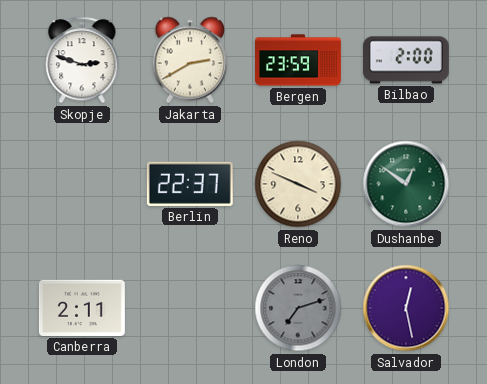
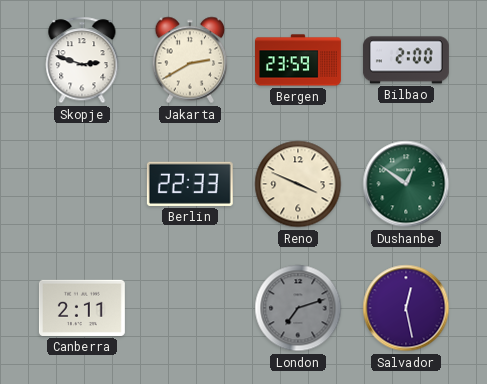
Berlin: 22:37 -> 22:33
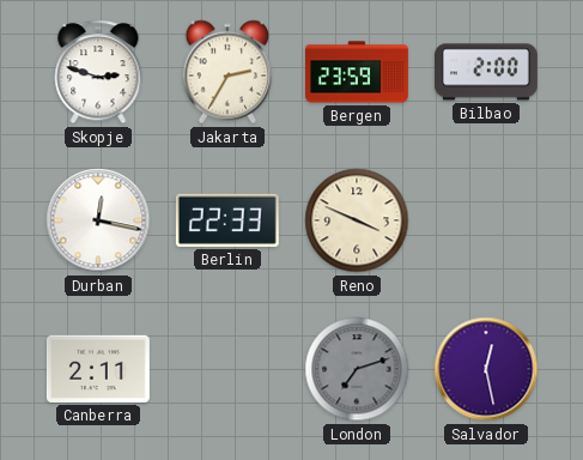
Jakarta: 2:40 -> 2:35
Durban: none -> 12:17
Dushanbe: 12:51 -> none
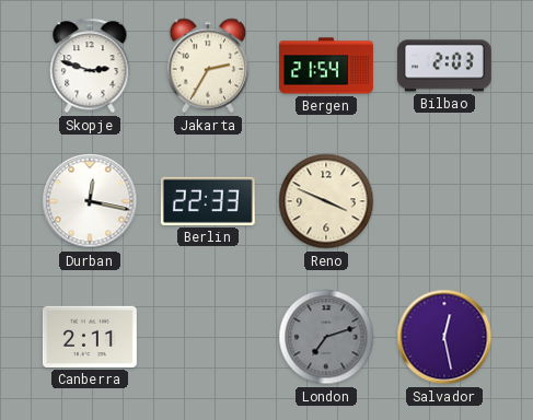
Bergen: 23:59 -> 21:54
Bilbao: 2:00 -> 2:03
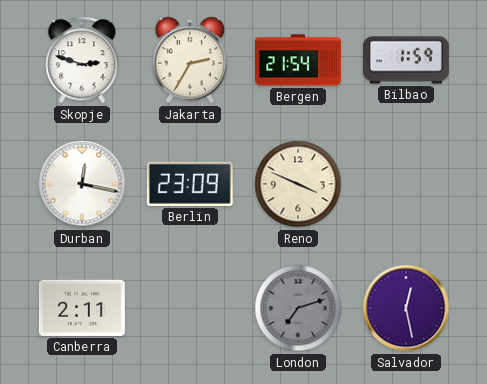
Bilbao: 2:03 -> 1:59
Berlin: 22:33 -> 23:09
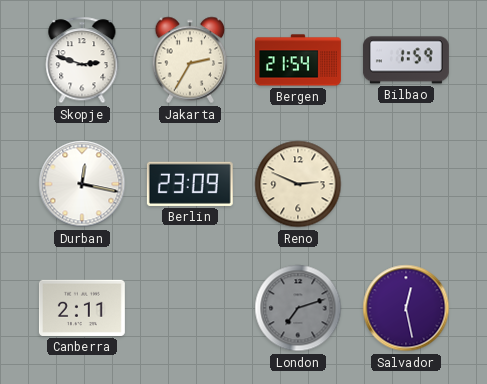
Reno: 3:49 -> 2:49
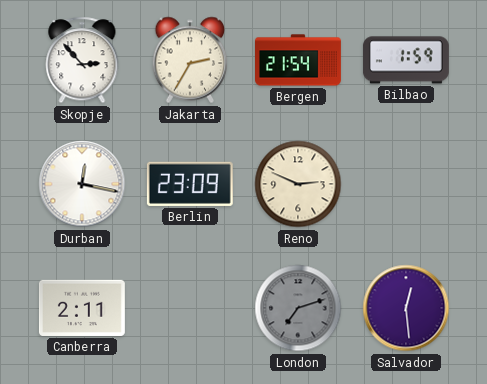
Skopje: 2:48 -> 2:53
Salvador: 12:28 -> 12:29
